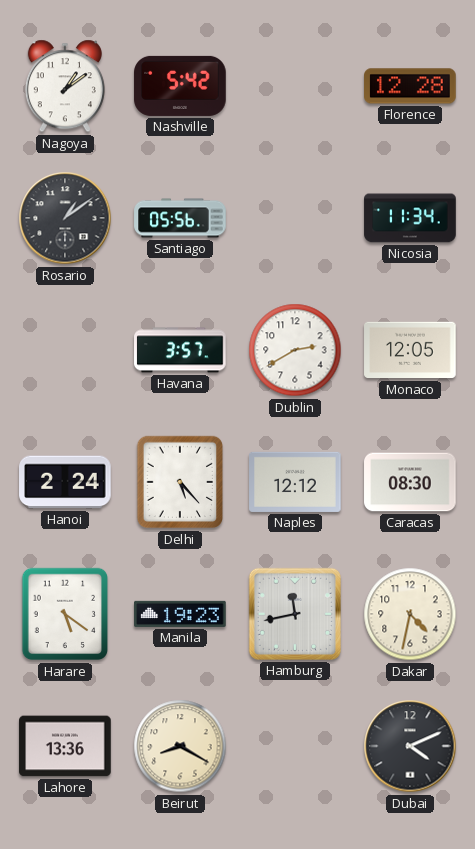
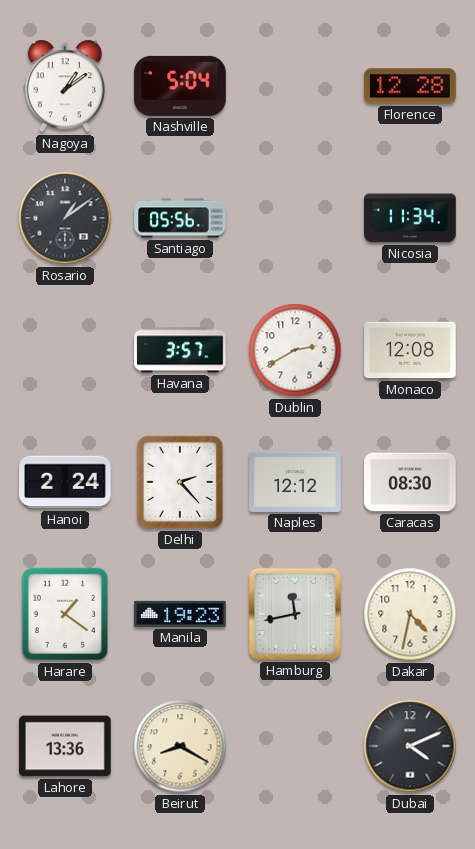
Nashville: 5:42 -> 5:04
Monaco: 12:05 -> 12:08
Delhi: 5:23 -> 2:23
Harare: 5:21 -> 1:21
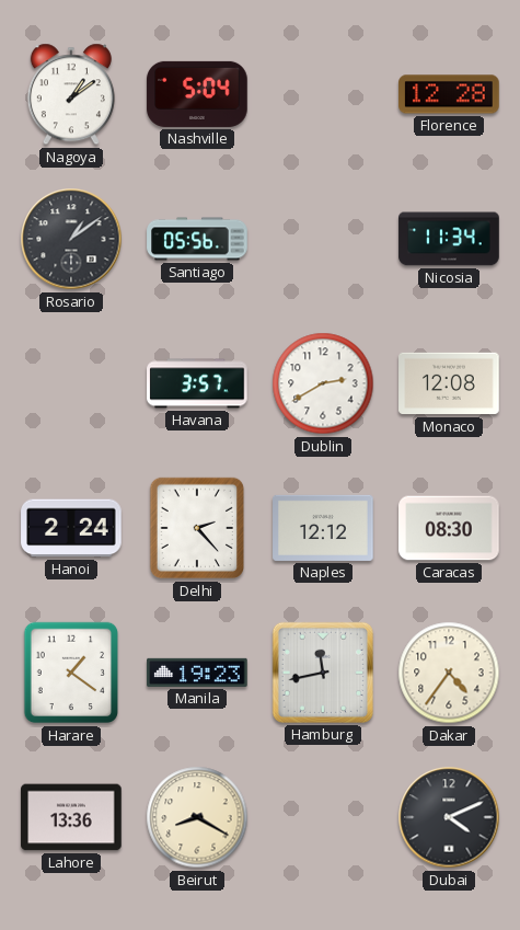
Dakar: 4:32 -> 4:36
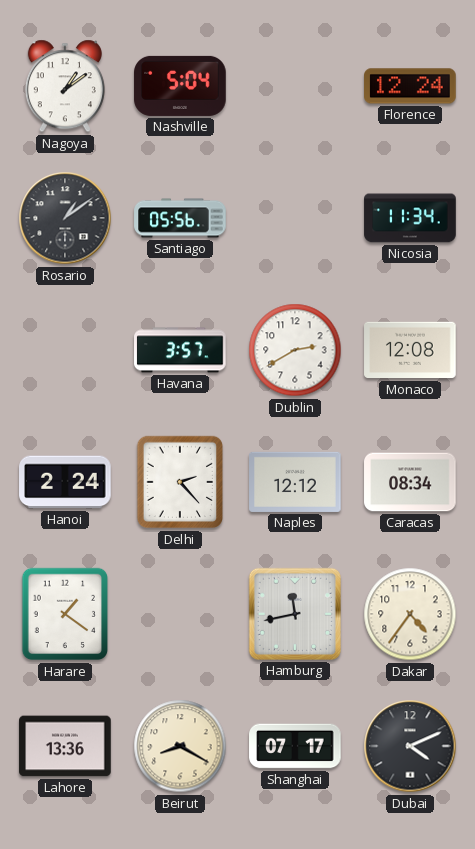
Florence: 12:28 -> 12:24
Caracas: 08:30 -> 08:34
Manila: 19:23 -> none
Shanghai: none -> 07:17
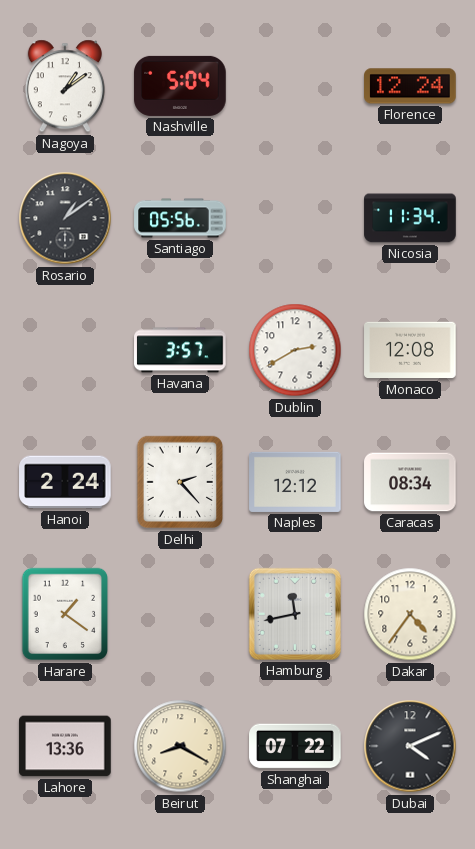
Shanghai: 07:17 -> 07:22
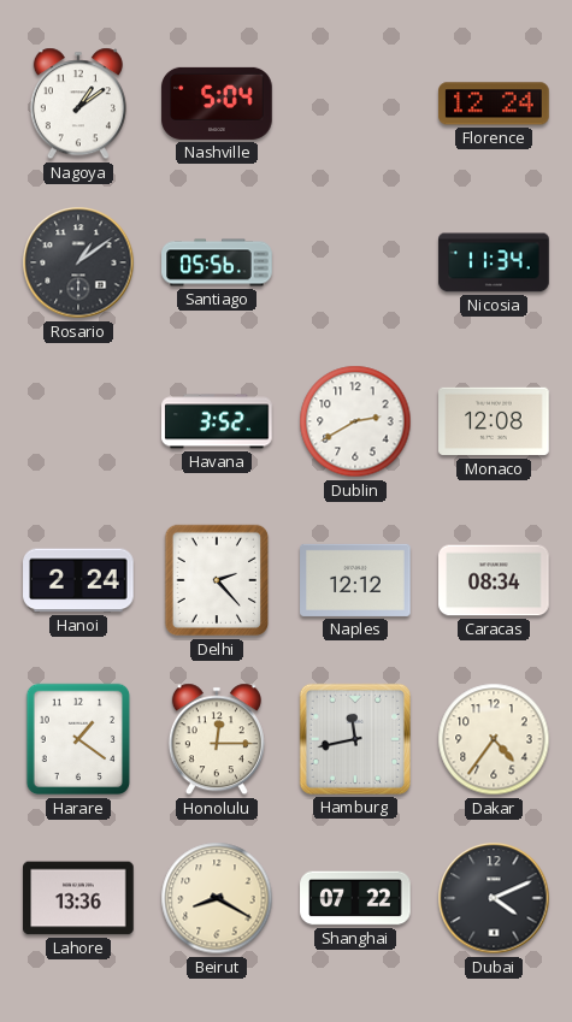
Havana: 3:57 -> 3:52
Honolulu: none -> 12:15
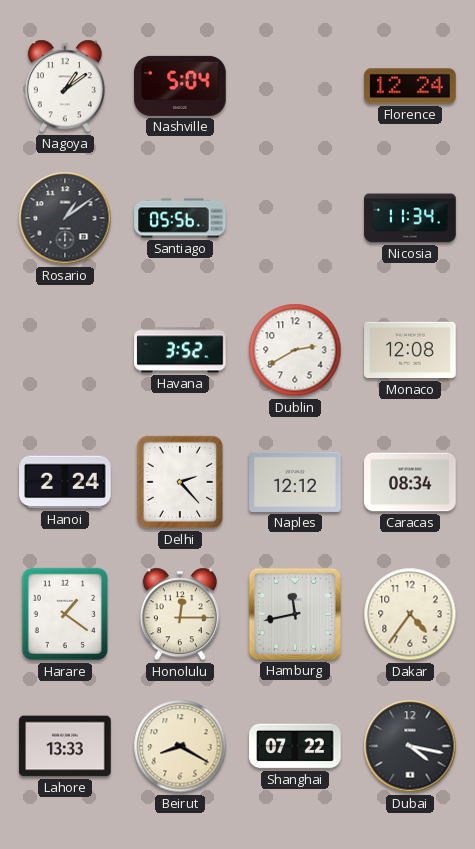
Lahore: 13:36 -> 13:33
Dubai: 4:11 -> 4:17
